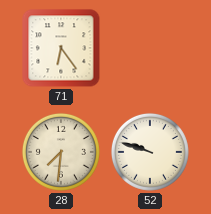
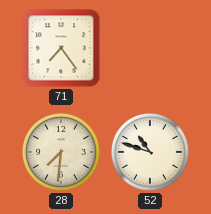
71: 6:24 -> 7:24
52: 9:48 -> 10:48
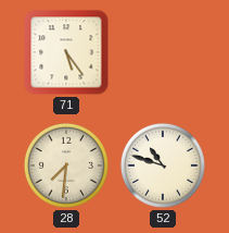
71: 7:24 -> 5:24
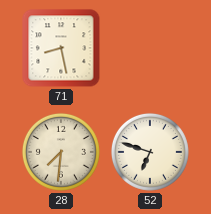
71: 5:24 -> 8:28
52: 10:48 -> 6:48
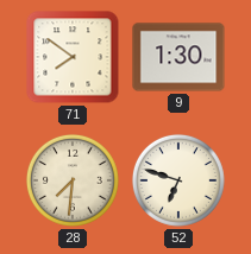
71: 8:28 -> 7:51
9: none -> 1:30
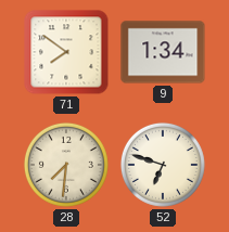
9: 1:30 -> 1:34
